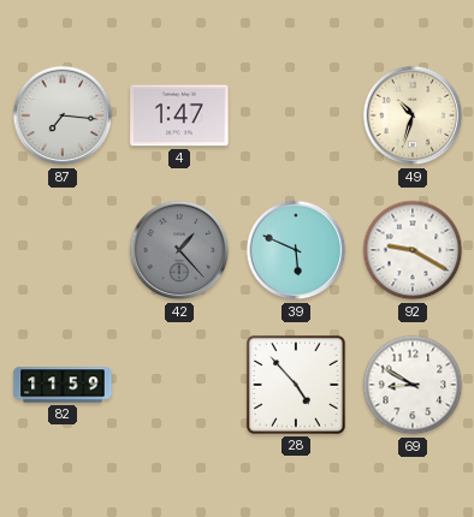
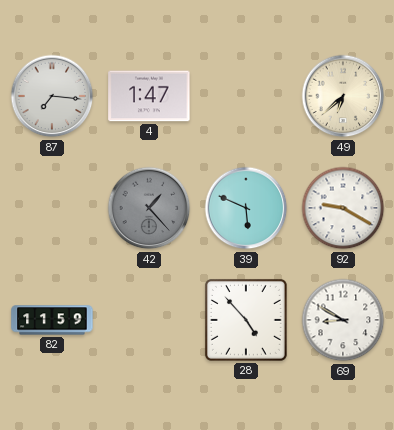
49: 10:33 -> 6:38
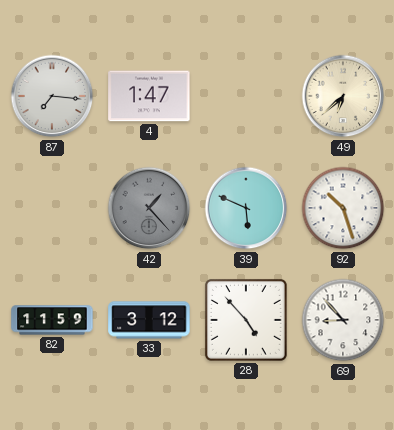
92: 9:20 -> 10:27
33: none -> 3:12
69: 8:50 -> 8:53
